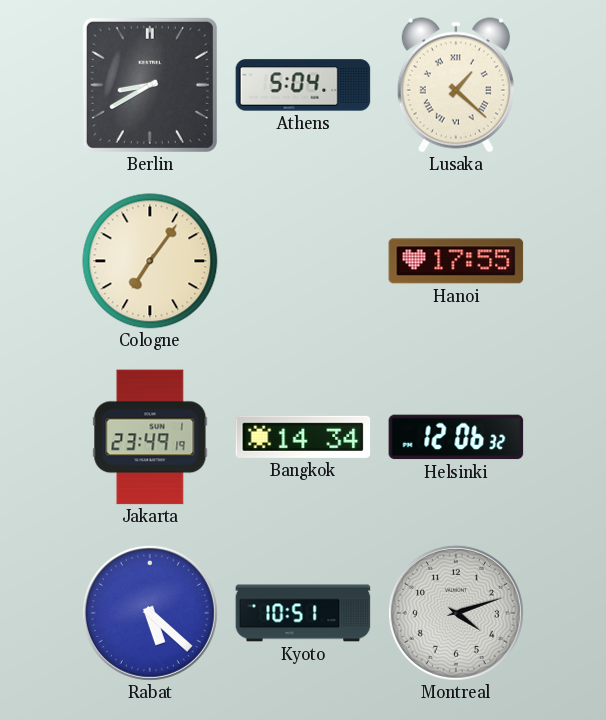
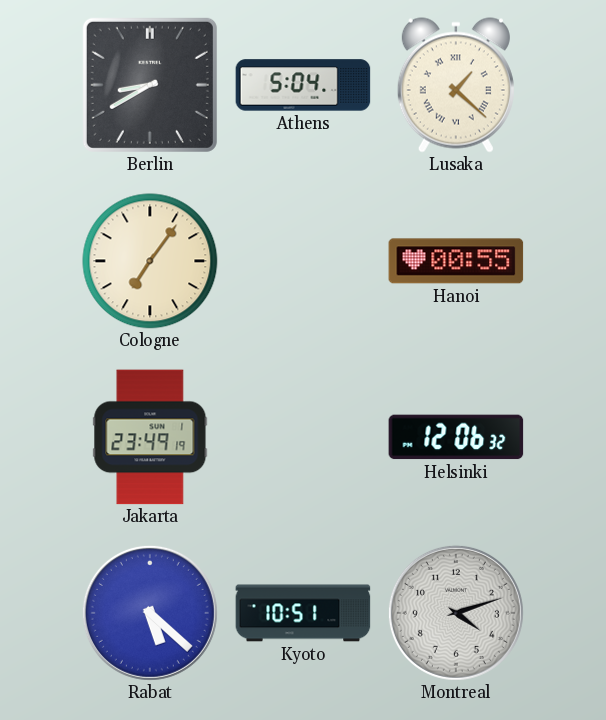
Hanoi: 17:55 -> 00:55
Bangkok: 14:34 -> none
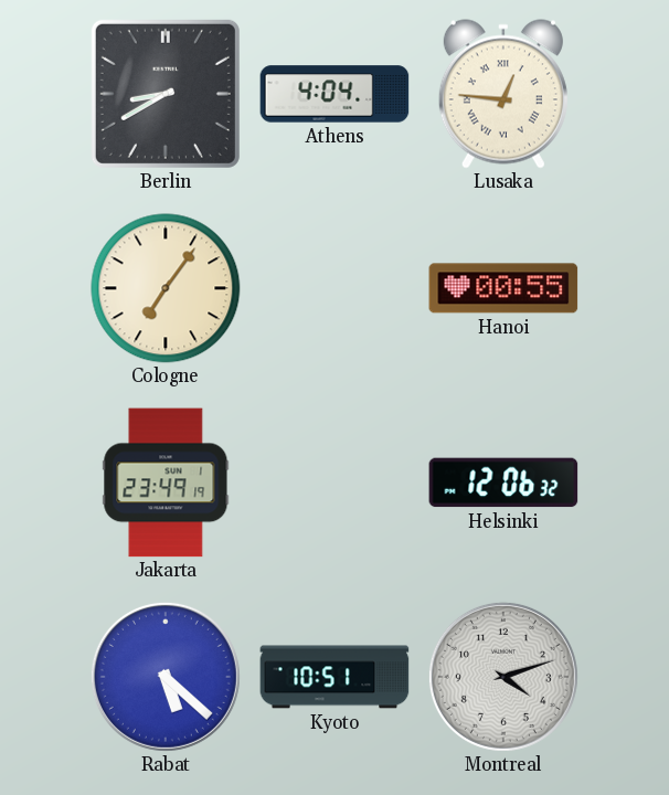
Athens: 5:04 -> 4:04
Lusaka: 1:22 -> 12:46
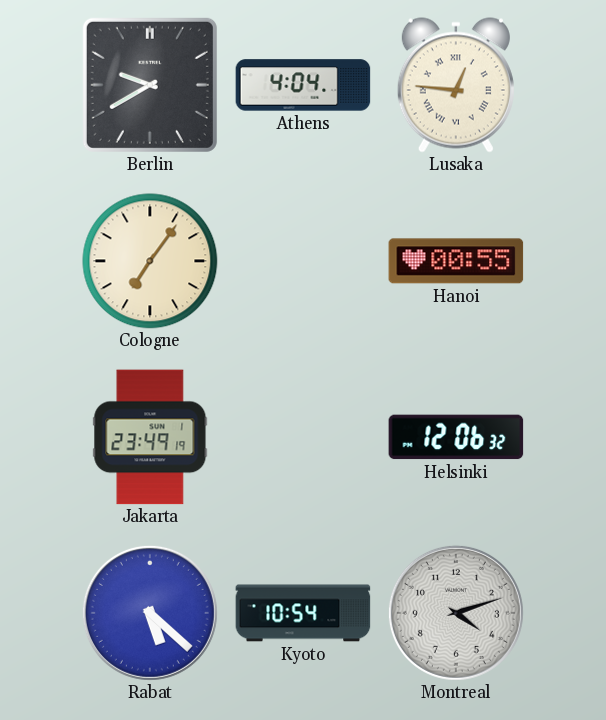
Berlin: 8:40 -> 9:40
Kyoto: 10:51 -> 10:54
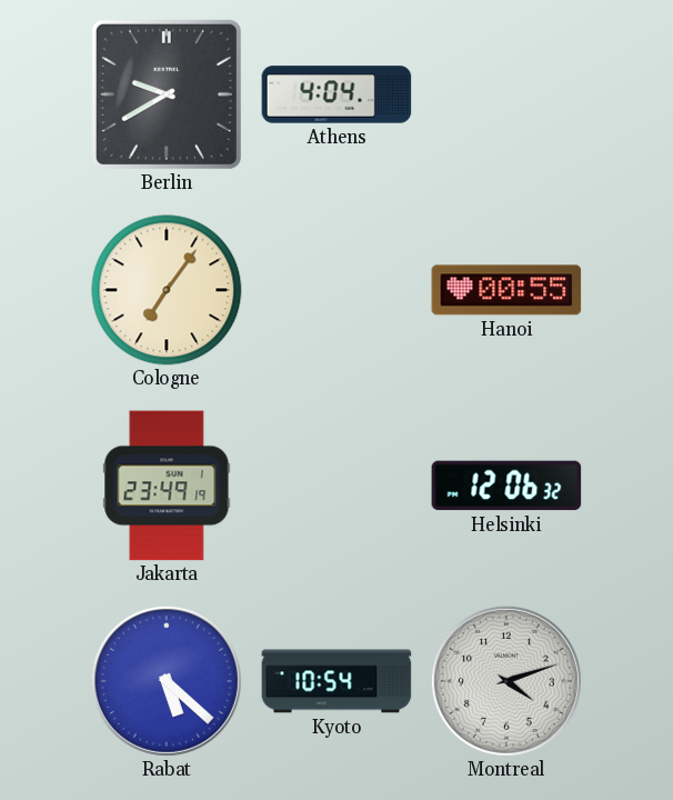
Lusaka: 12:46 -> none
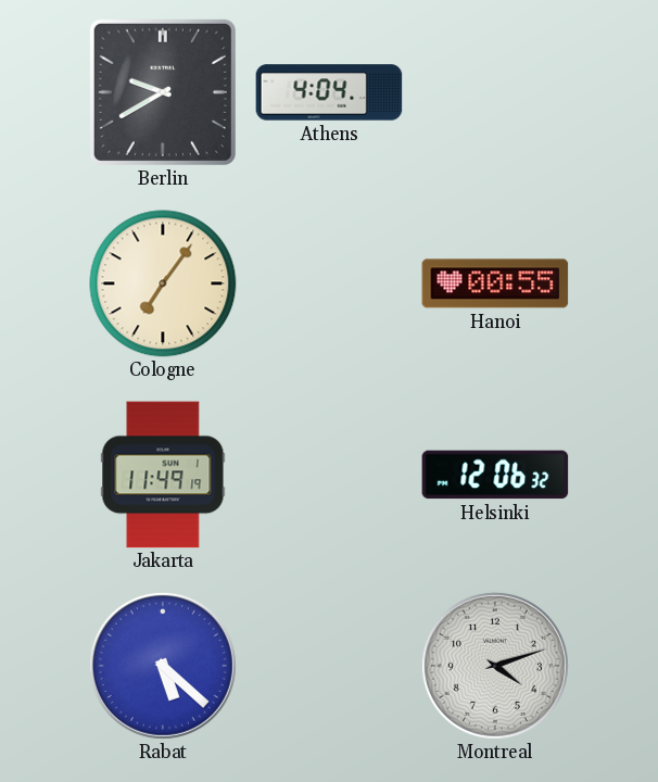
Jakarta: 23:49 -> 11:49
Kyoto: 10:54 -> none
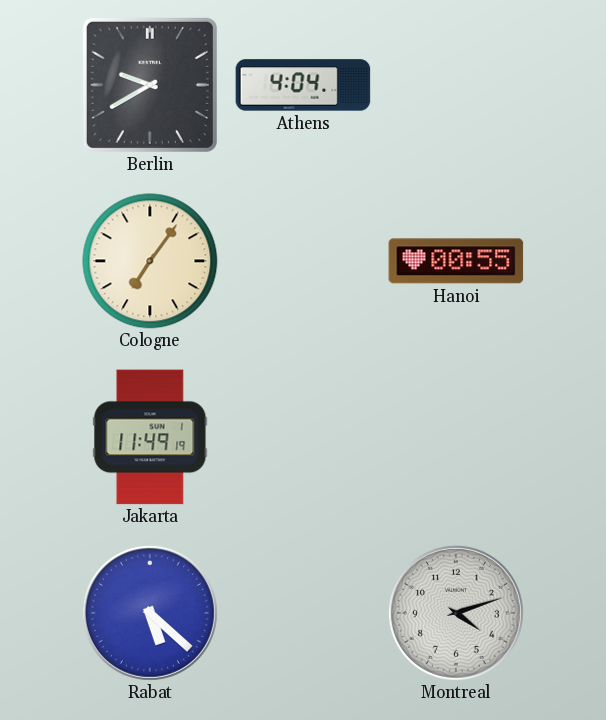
Helsinki: 12:06 -> none
